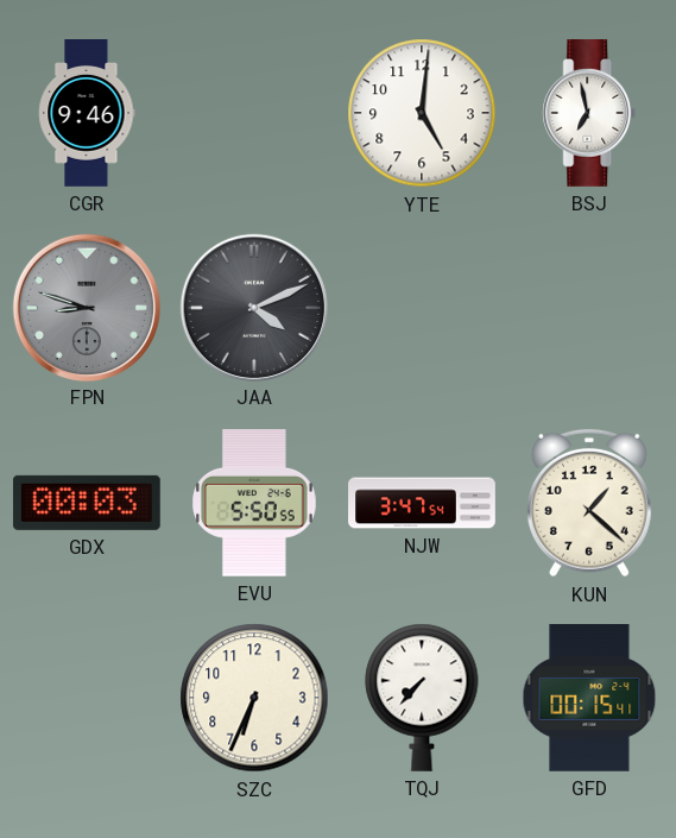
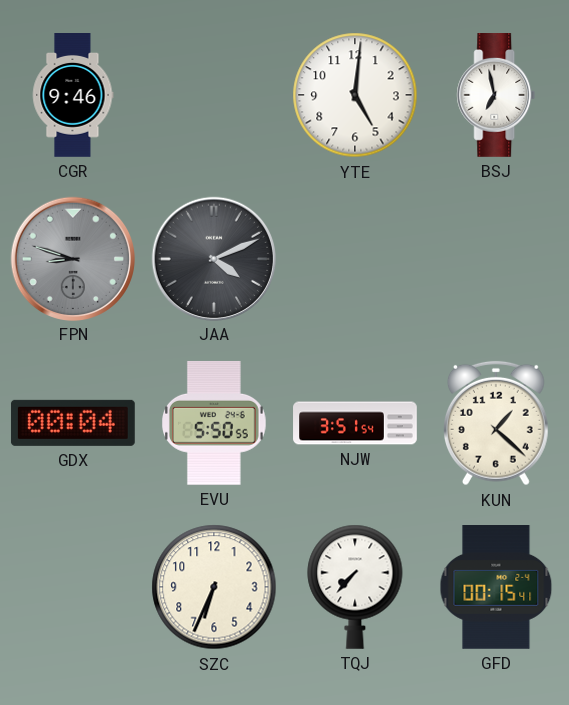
GDX: 00:03 -> 00:04
NJW: 3:47 -> 3:51
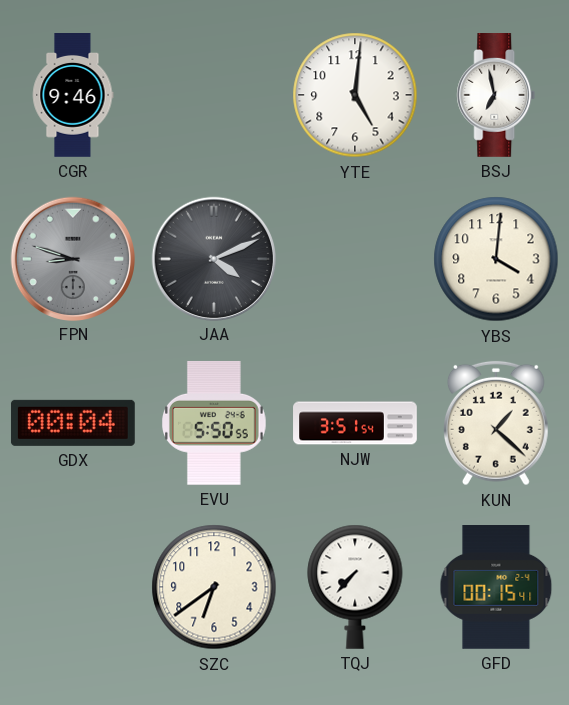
YBS: none -> 4:01
SZC: 6:34 -> 6:39
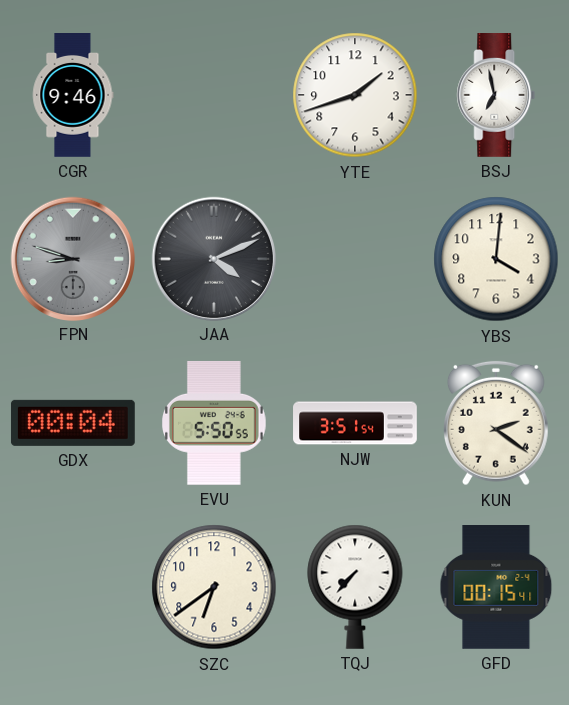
YTE: 5:01 -> 1:42
KUN: 1:22 -> 2:21
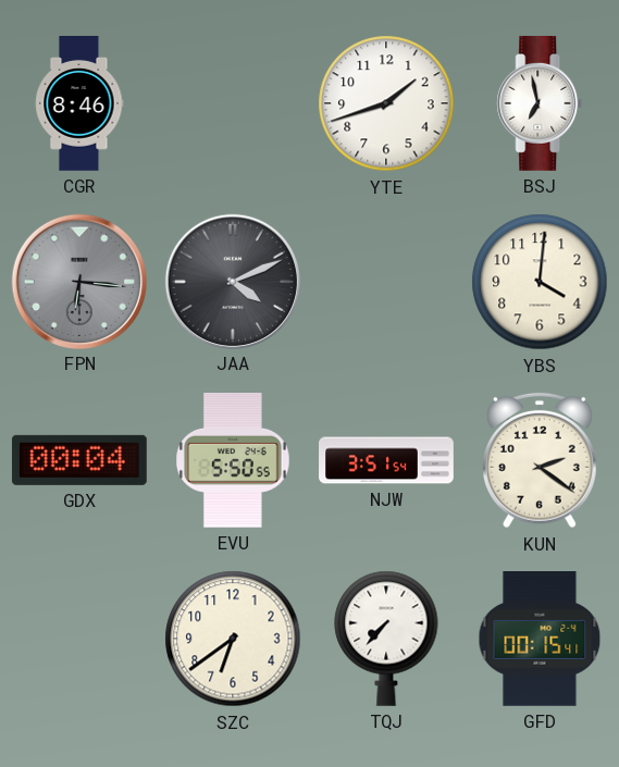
CGR: 9:46 -> 8:46
FPN: 8:48 -> 6:16
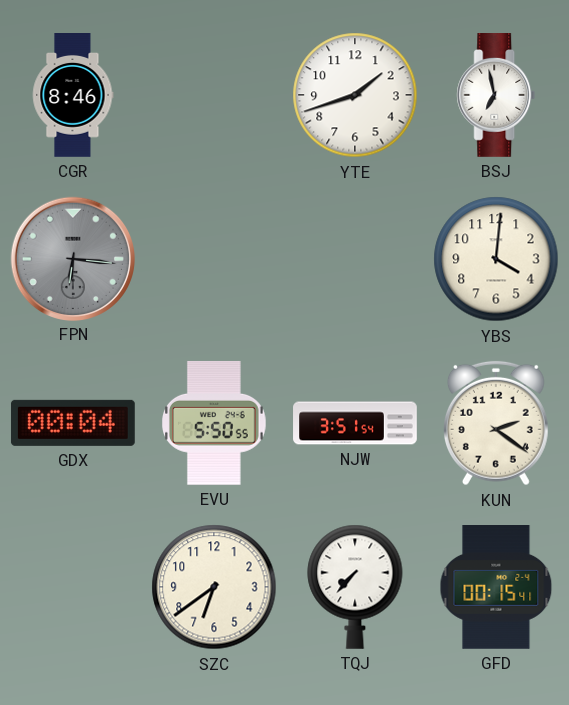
JAA: 4:11 -> none
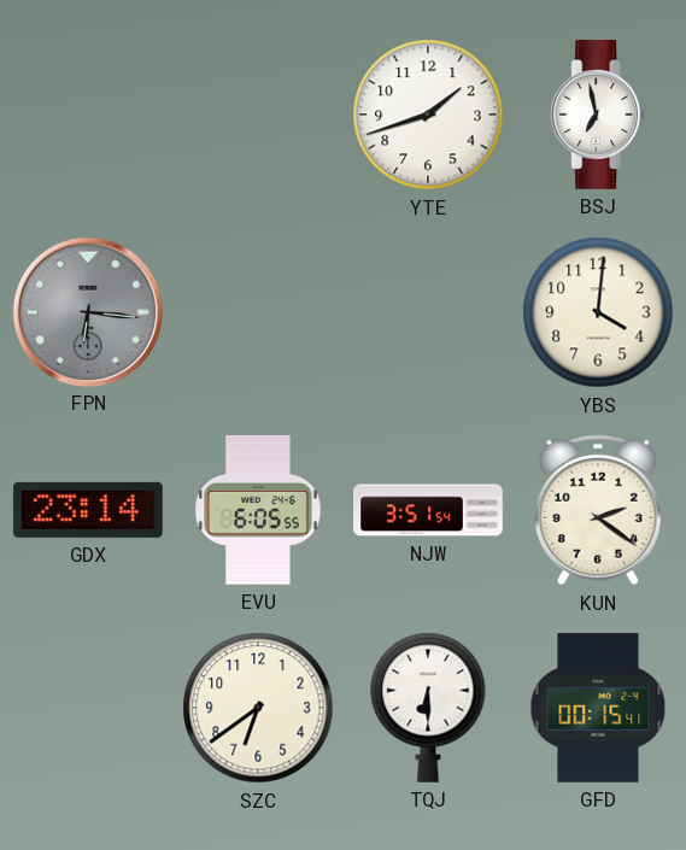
CGR: 8:46 -> none
GDX: 00:04 -> 23:14
EVU: 5:50 -> 6:05
TQJ: 7:37 -> 6:30
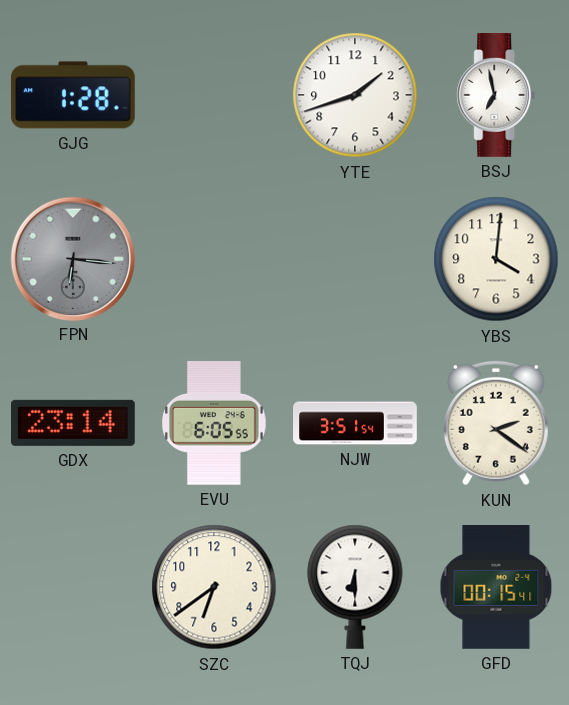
GJG: none -> 1:28
